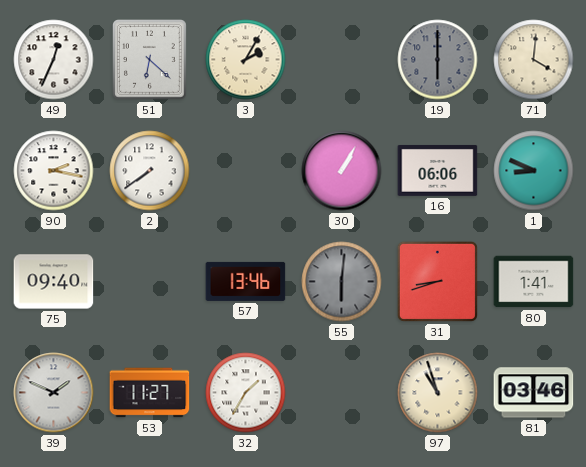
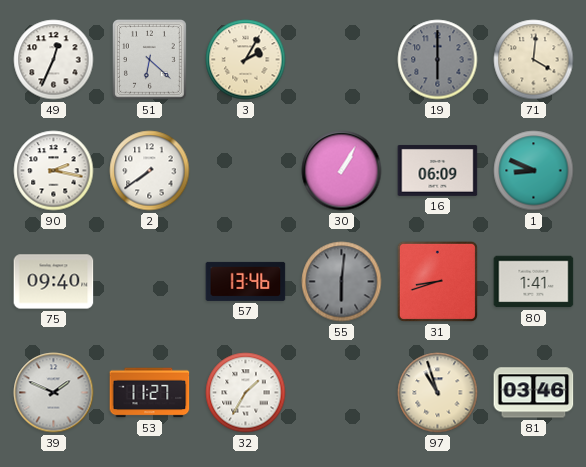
16: 06:06 -> 06:09
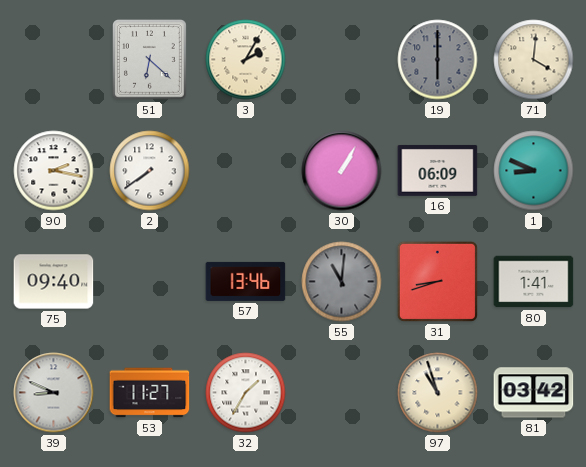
49: 12:34 -> none
55: 6:01 -> 11:01
39: 1:49 -> 8:49
81: 03:46 -> 03:42
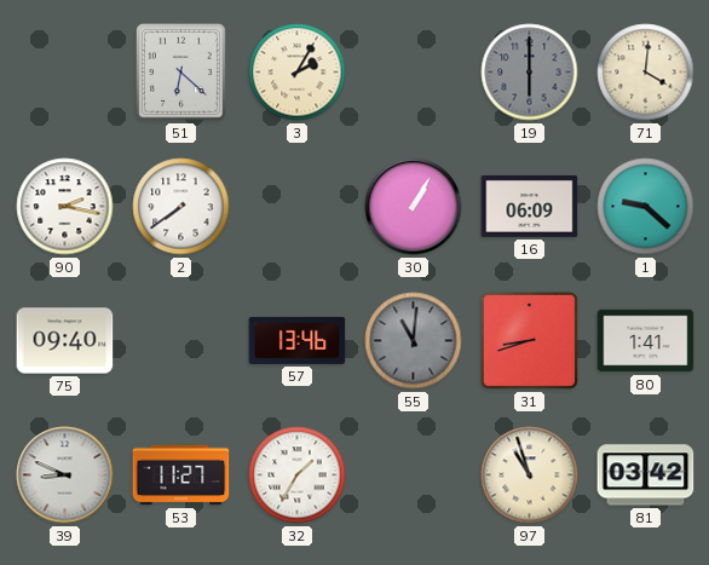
1: 8:49 -> 9:22
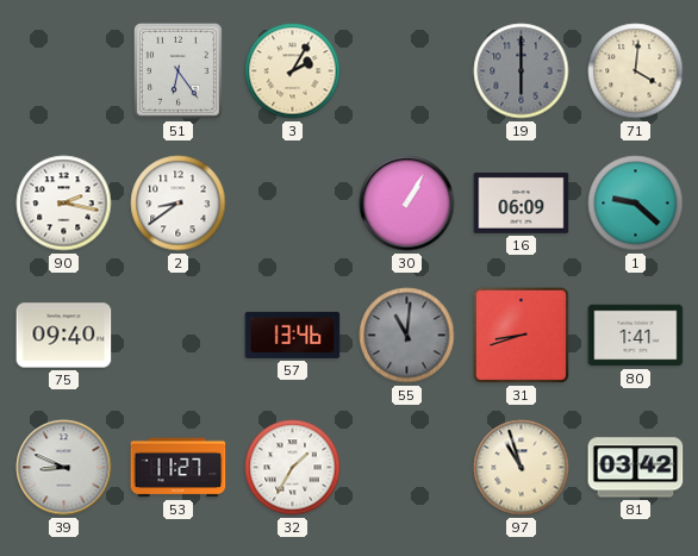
51: 6:22 -> 6:24
2: 7:39 -> 8:39
